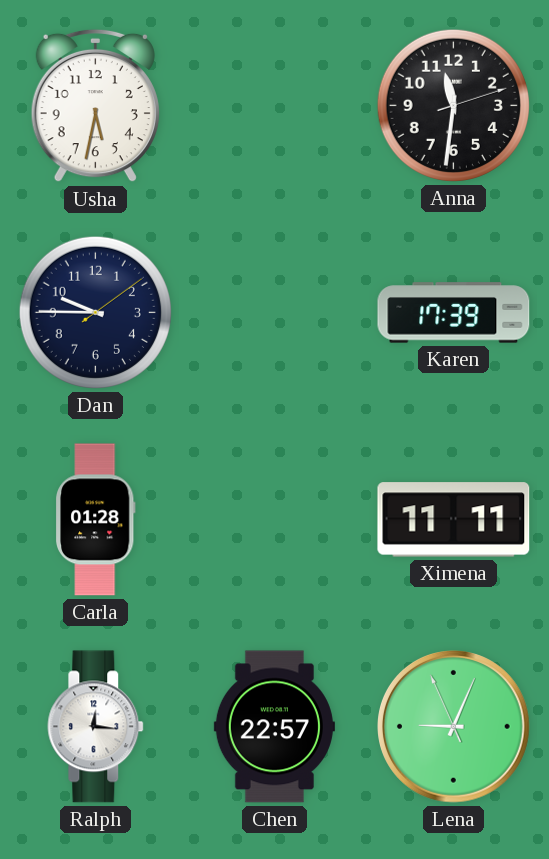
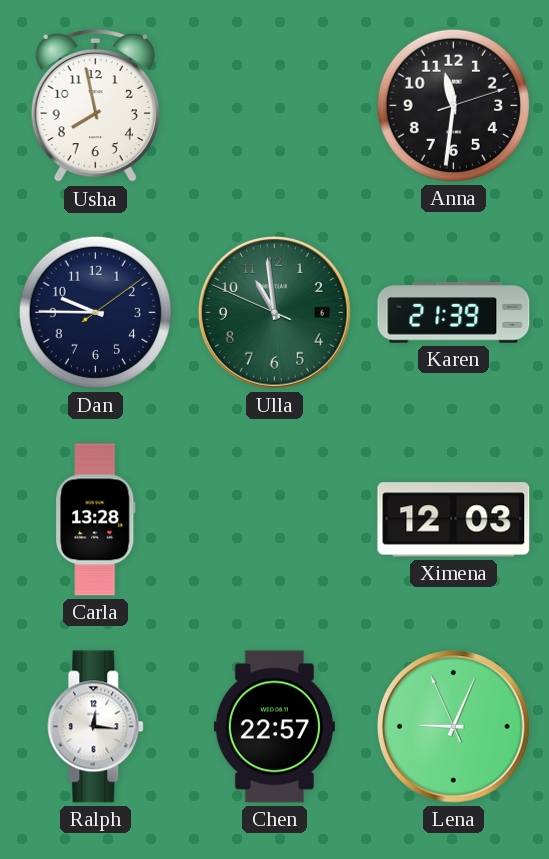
Usha: 5:32 -> 7:58
Ulla: none -> 10:58
Karen: 17:39 -> 21:39
Carla: 01:28 -> 13:28
Ximena: 11:11 -> 12:03
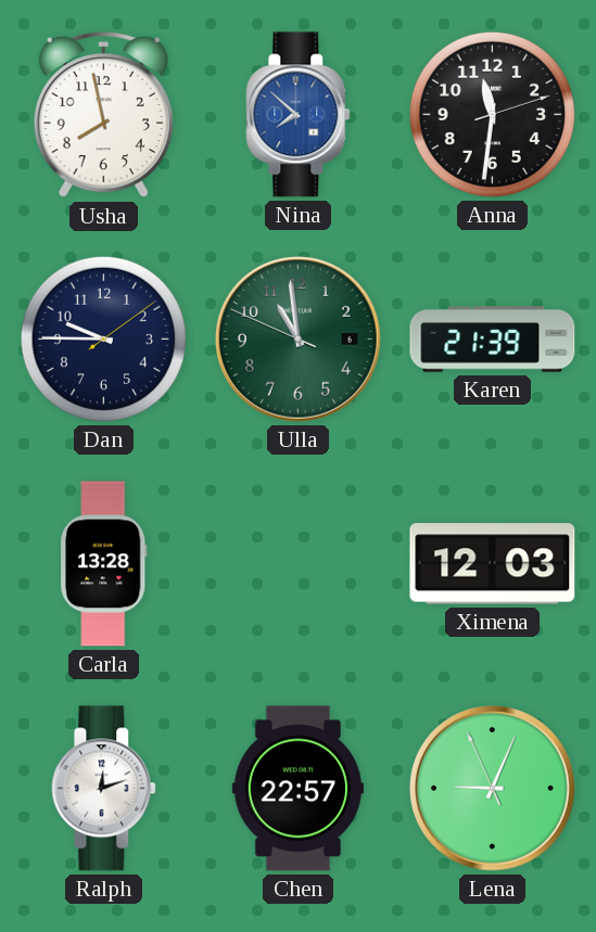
Nina: none -> 7:52
Ralph: 12:16 -> 12:12
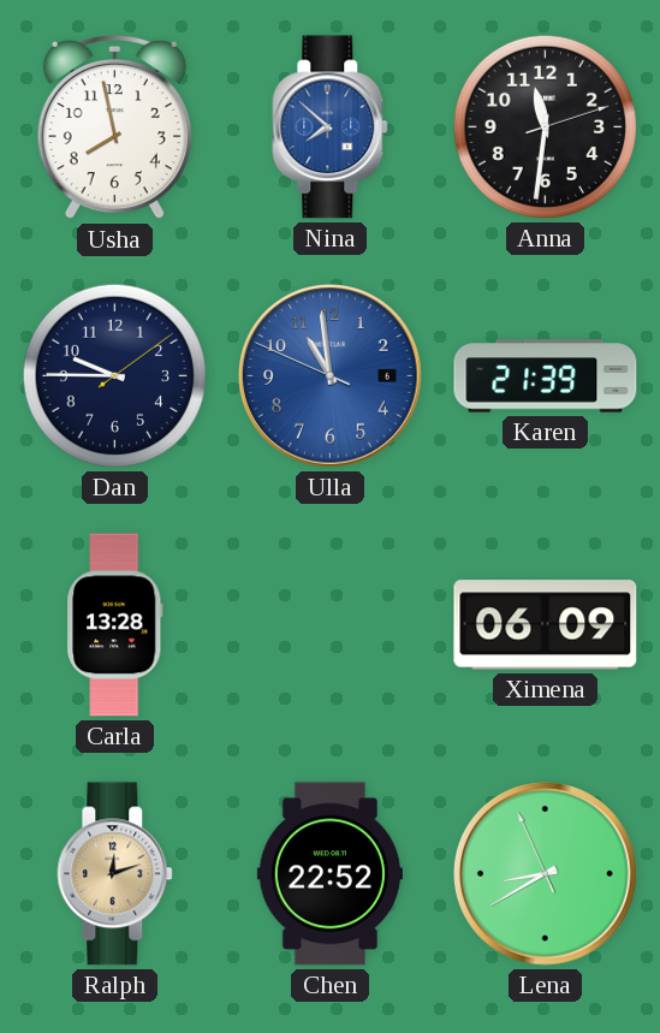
Ulla dial: green -> blue
Ximena: 12:03 -> 06:09
Ralph dial: white -> champagne
Chen: 22:57 -> 22:52
Lena: 9:03 -> 8:39
